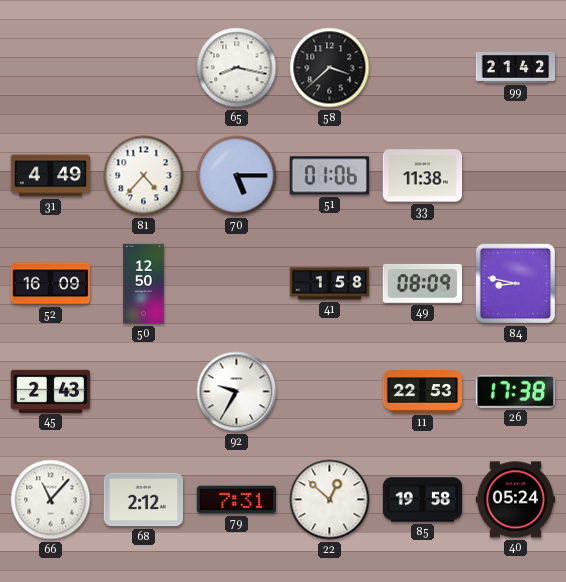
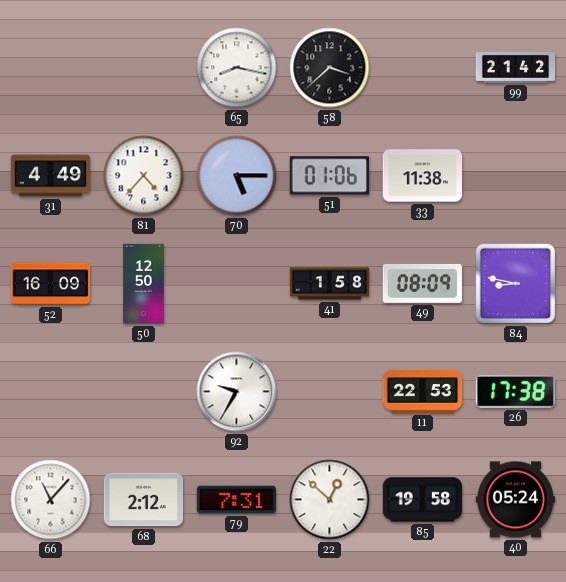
45: 2:43 -> none
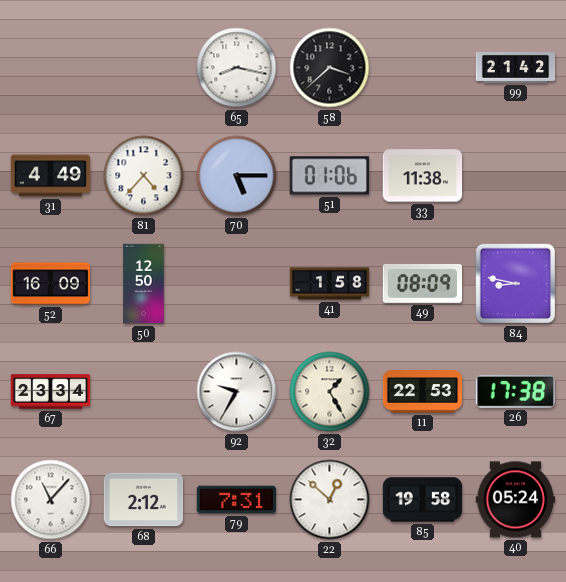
67: none -> 23:34
32: none -> 1:25
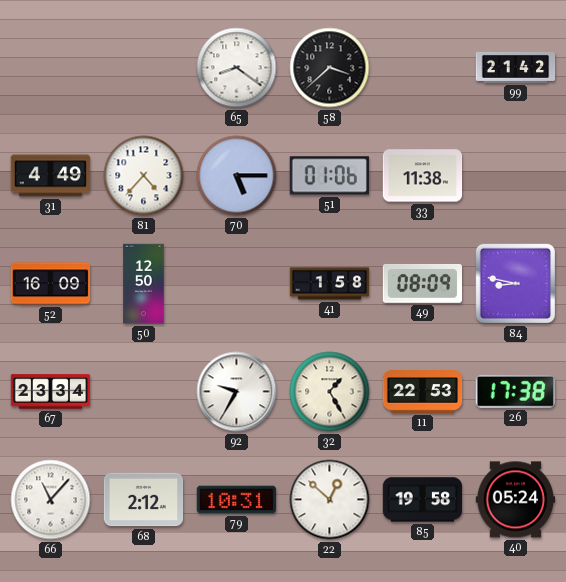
65: 8:17 -> 8:21
79: 7:31 -> 10:31
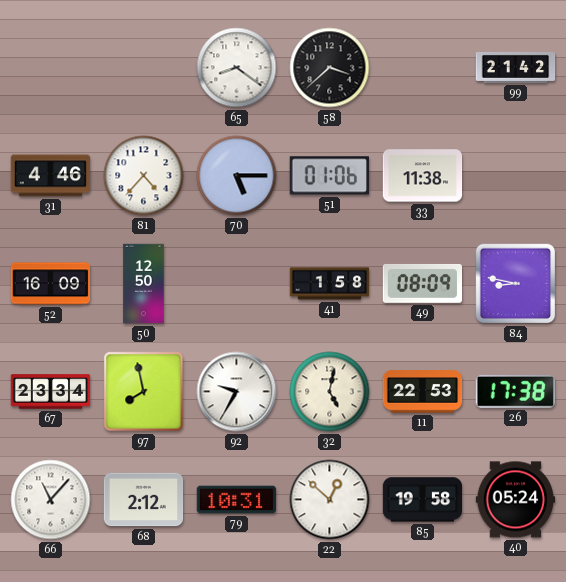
31: 4:49 -> 4:46
97: none -> 7:58
32: 1:25 -> 5:02
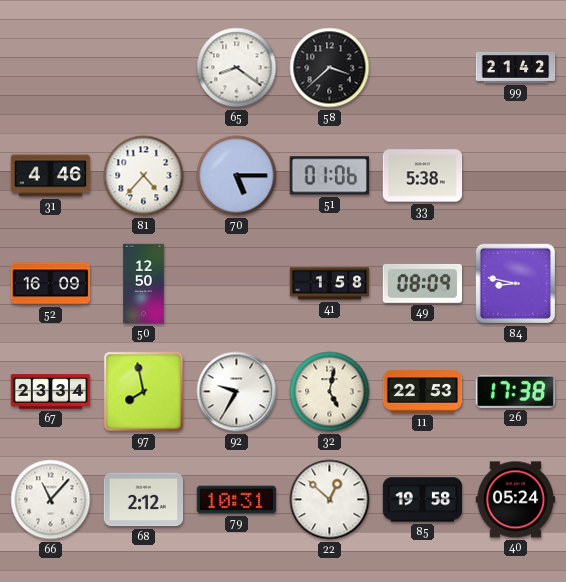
33: 11:38 -> 5:38
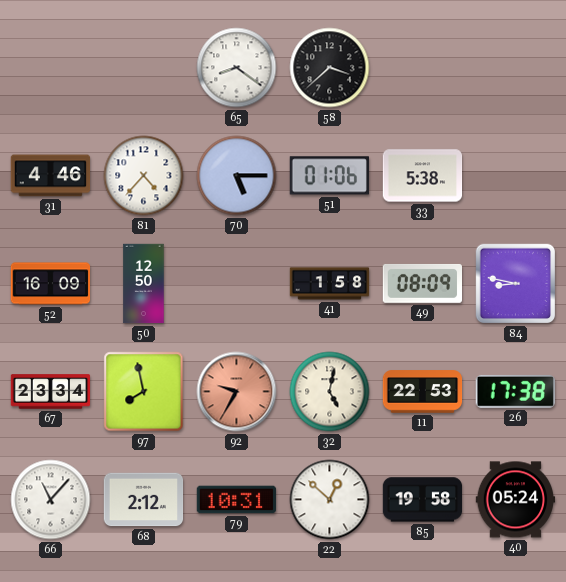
99: 21:42 -> none
92 dial: white -> salmon
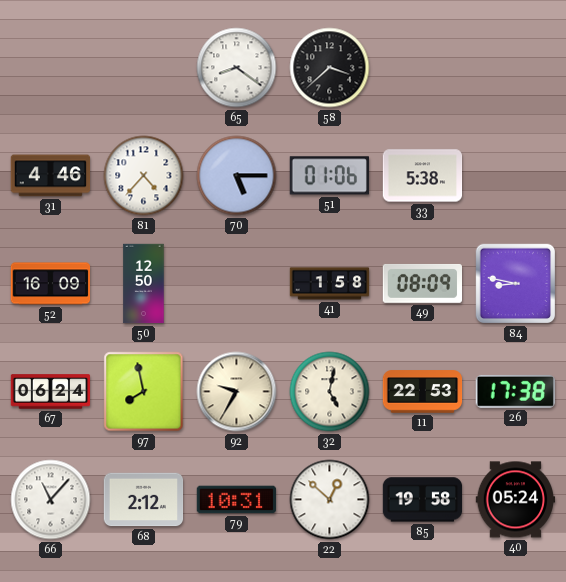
67: 23:34 -> 06:24
92 dial: salmon -> cream
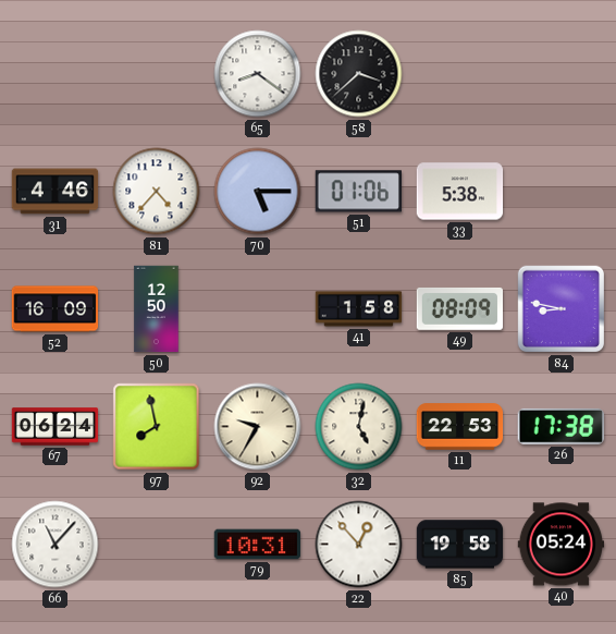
68: 2:12 -> none
22: 12:52 -> 12:53
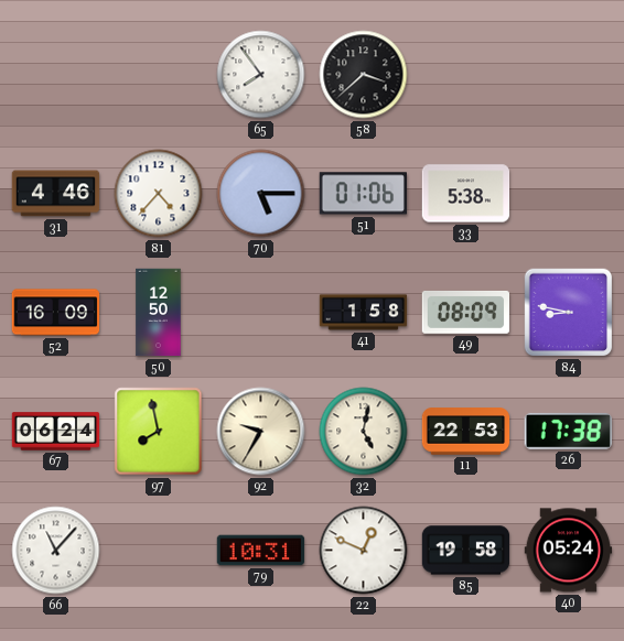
65: 8:21 -> 7:54
22: 12:53 -> 12:49
